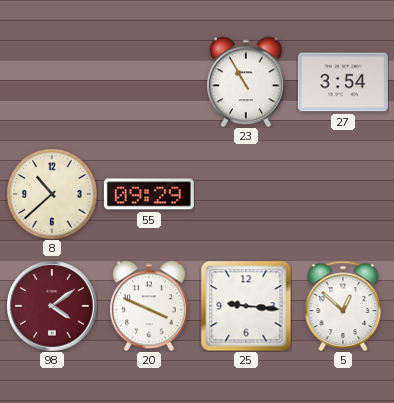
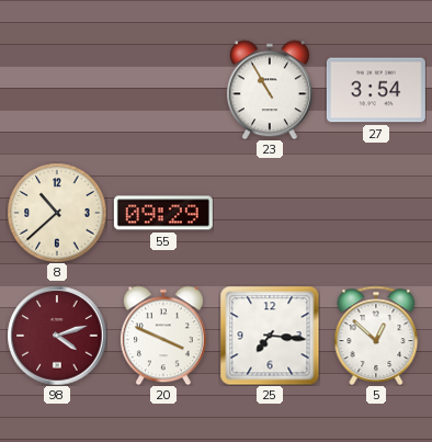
98: 4:09 -> 4:12
25: 9:16 -> 7:16
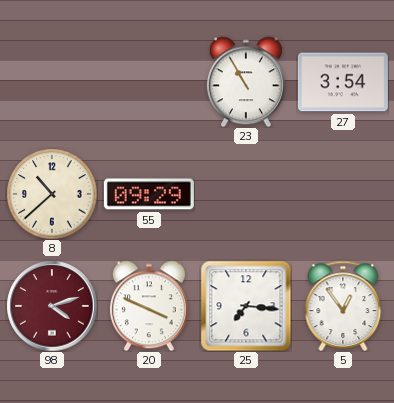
5: 12:52 -> 12:54
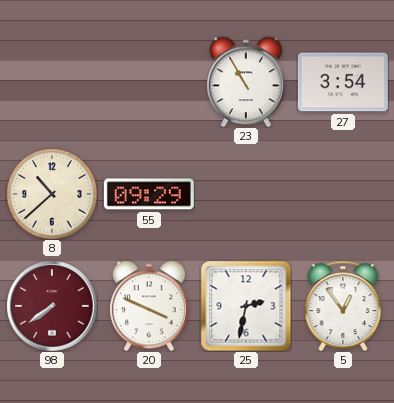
98: 4:12 -> 7:39
25: 7:16 -> 2:32
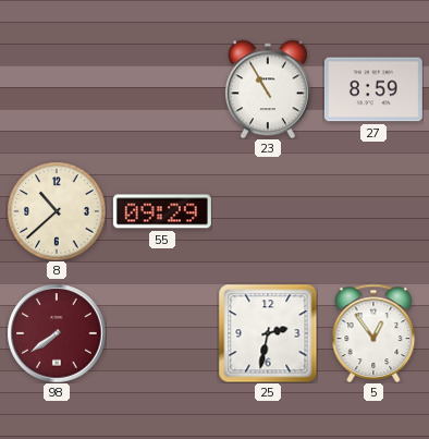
27: 3:54 -> 8:59
20: 3:49 -> none
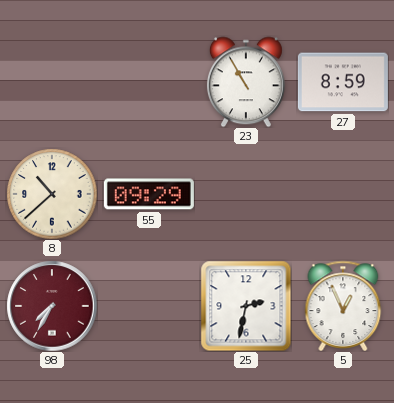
98: 7:39 -> 7:35
5: 12:54 -> 12:56
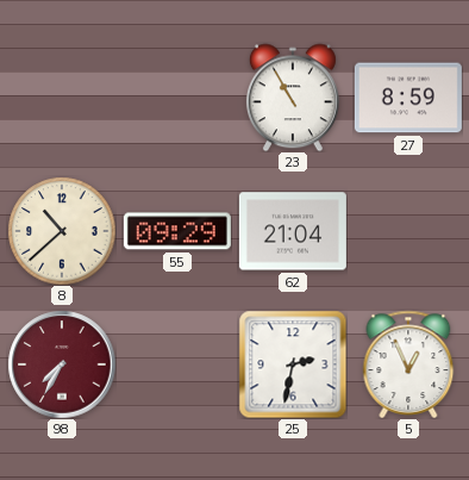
62: none -> 21:04
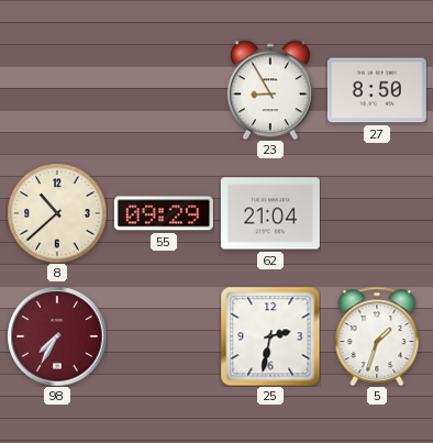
23: 10:55 -> 8:55
27: 8:59 -> 8:50
5: 12:56 -> 1:33
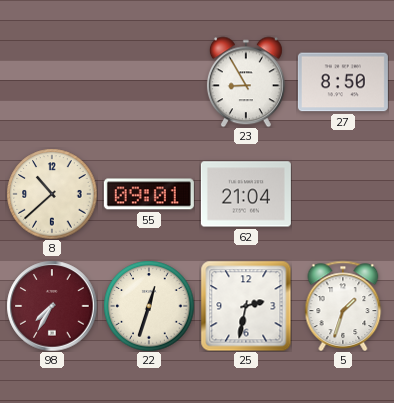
55: 09:29 -> 09:01
22: none -> 12:33
